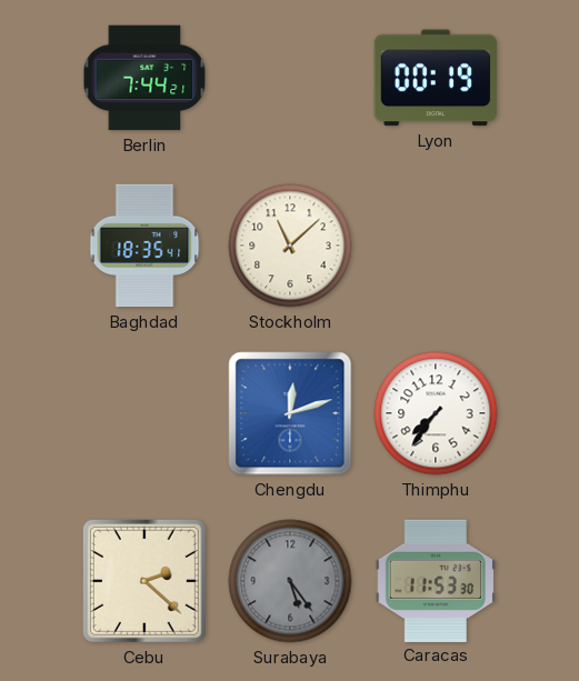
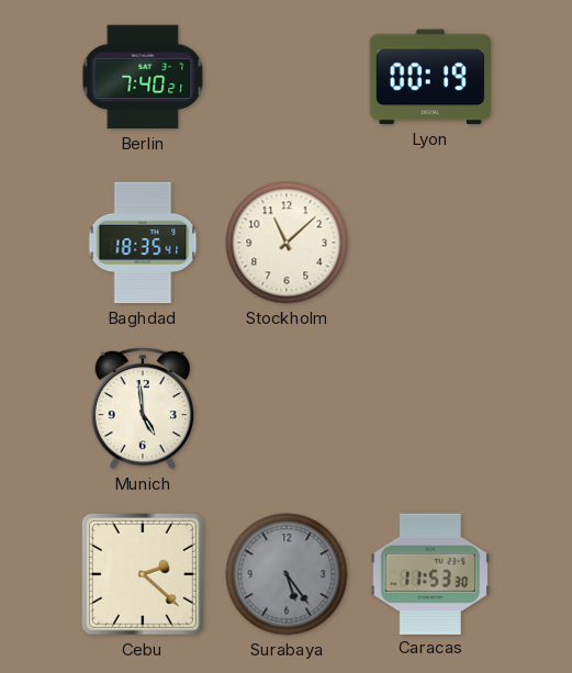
Berlin: 7:44 -> 7:40
Munich: none -> 4:59
Chengdu: 12:12 -> none
Thimphu: 7:36 -> none
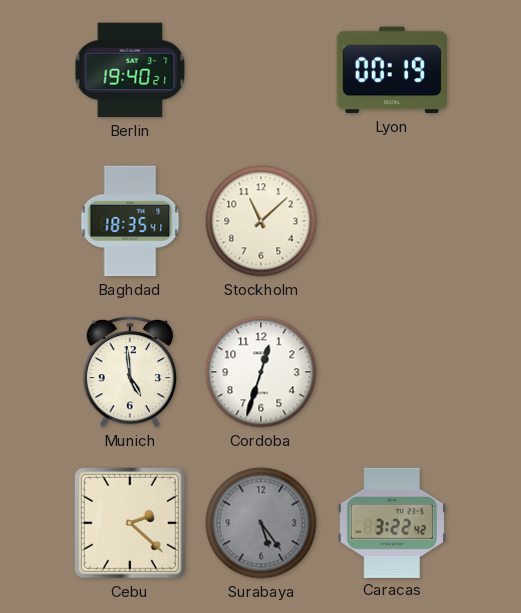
Berlin: 7:40 -> 19:40
Cordoba: none -> 12:33
Caracas: 11:53 -> 3:22
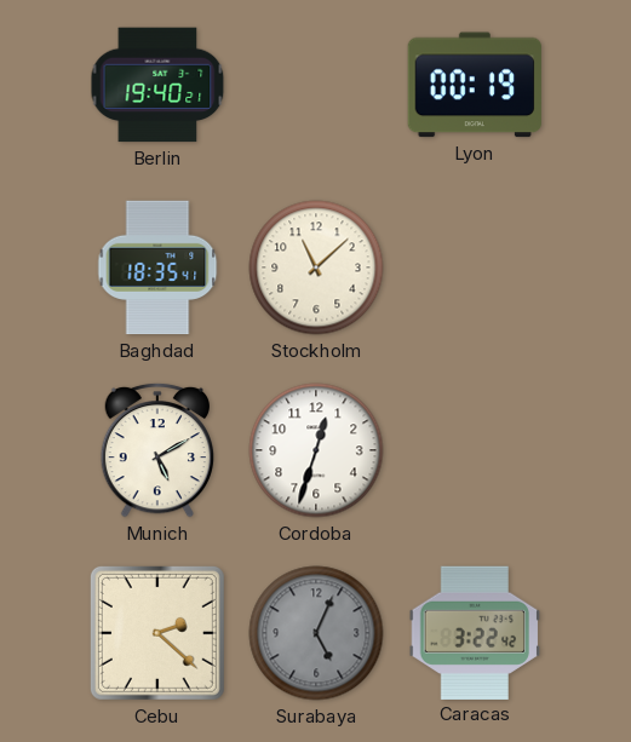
Munich: 4:59 -> 5:10
Surabaya: 5:24 -> 5:04
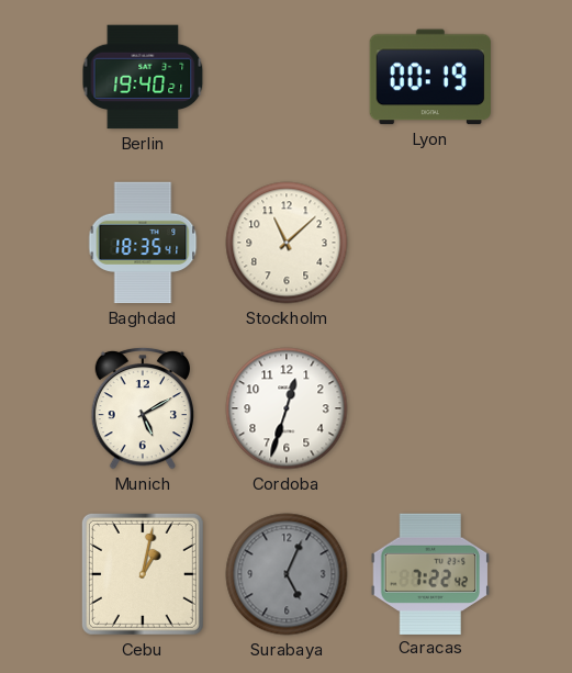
Cebu: 2:22 -> 1:02
Caracas: 3:22 -> 7:22
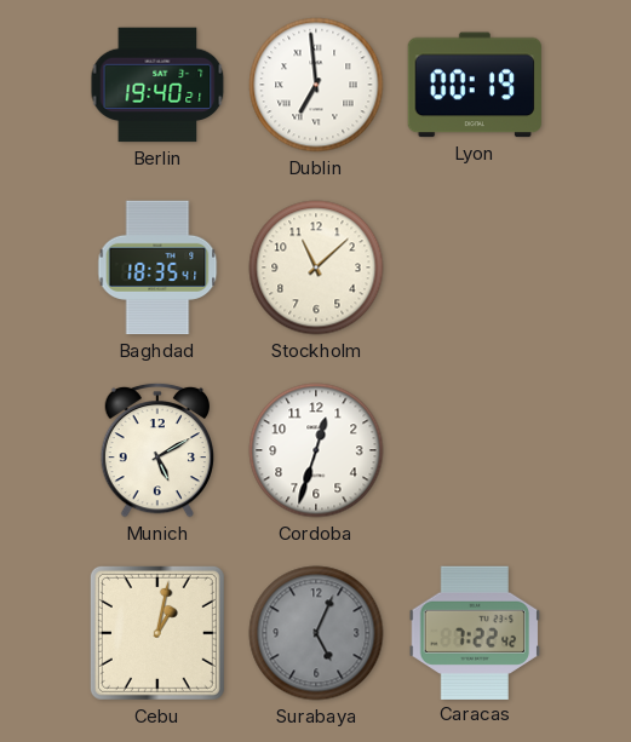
Dublin: none -> 6:59
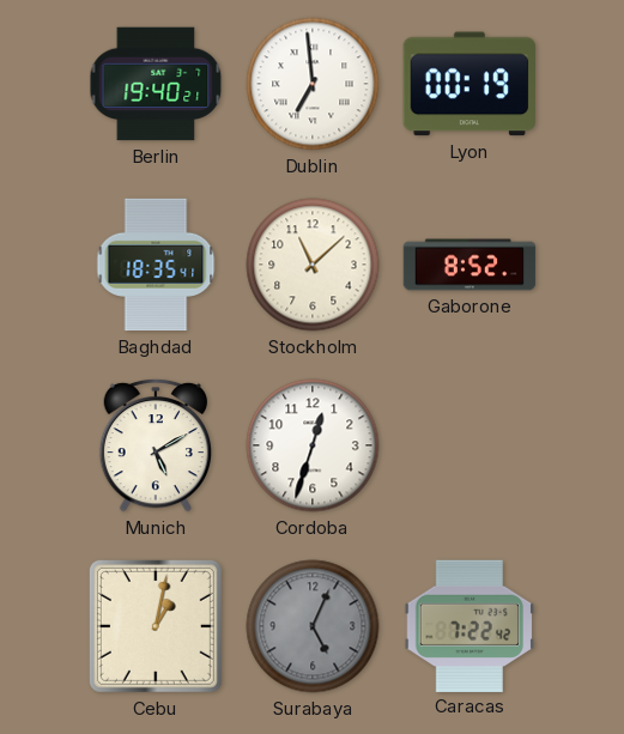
Gaborone: none -> 8:52
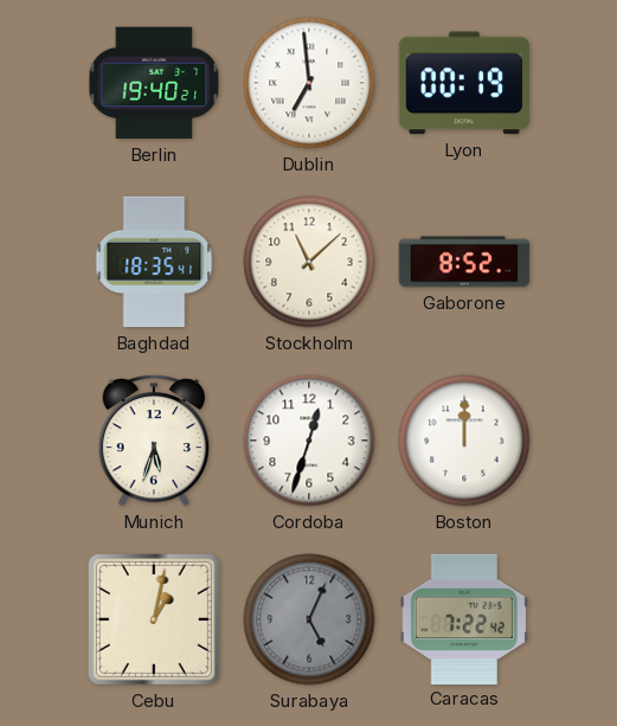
Munich: 5:10 -> 5:33
Boston: none -> 12:00
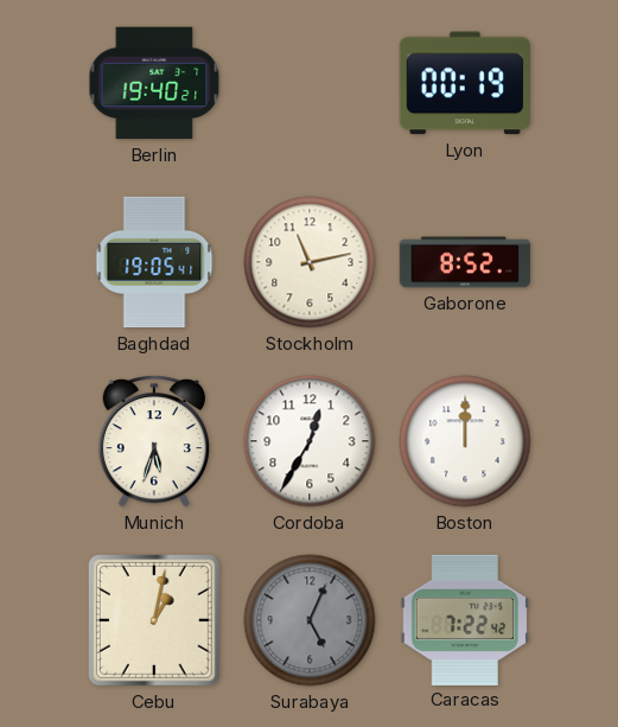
Dublin: 6:59 -> none
Baghdad: 18:35 -> 19:05
Stockholm: 11:08 -> 11:13
Cordoba: 12:33 -> 12:35
